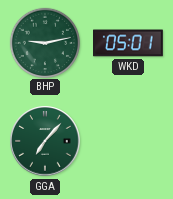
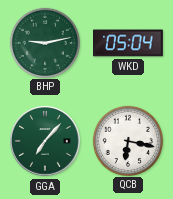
WKD: 05:01 -> 05:04
QCB: none -> 6:17
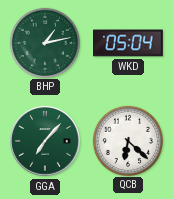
BHP: 9:13 -> 1:13
QCB: 6:17 -> 6:22
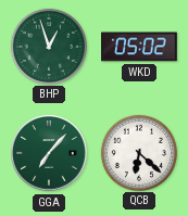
BHP: 1:13 -> 12:57
WKD: 05:04 -> 05:02
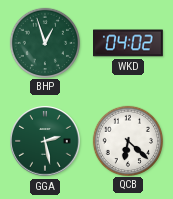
WKD: 05:02 -> 04:02
GGA: 7:07 -> 2:28
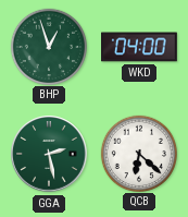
WKD: 04:02 -> 04:00
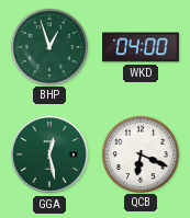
GGA: 2:28 -> 12:28
QCB: 6:22 -> 6:19
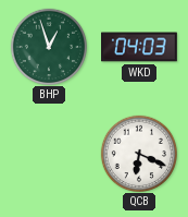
WKD: 04:00 -> 04:03
GGA: 12:28 -> none
